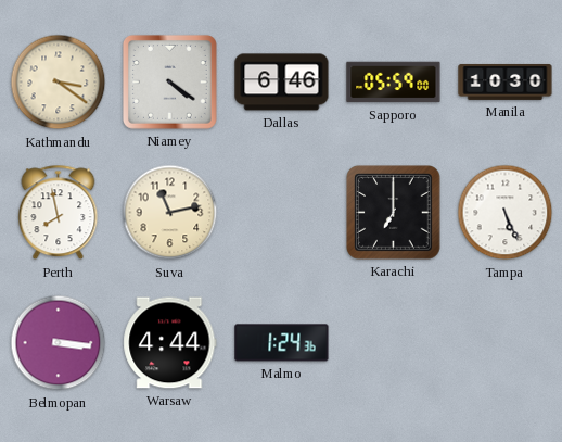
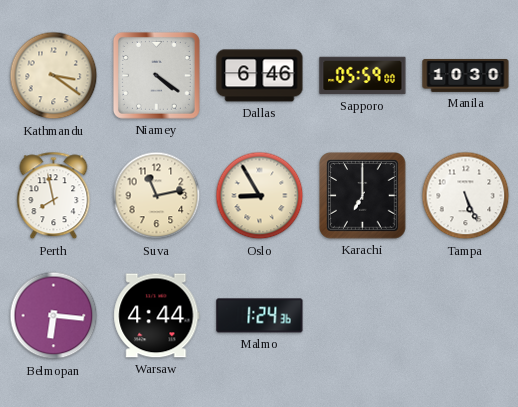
Oslo: none -> 8:55
Belmopan: 3:16 -> 6:16
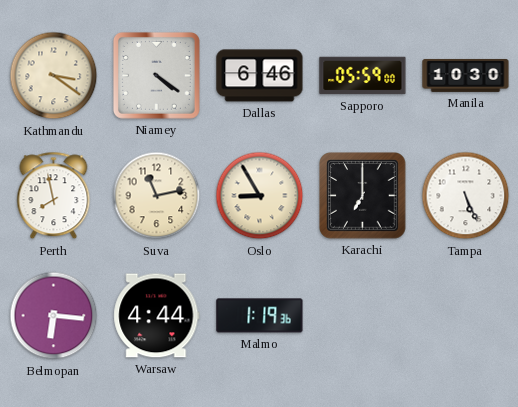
Malmo: 1:24 -> 1:19
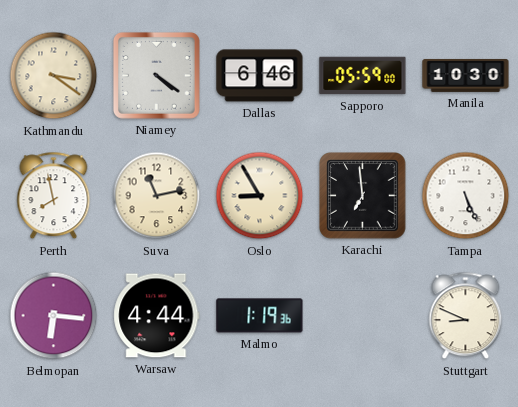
Karachi: 7:00 -> 6:59
Stuttgart: none -> 8:49
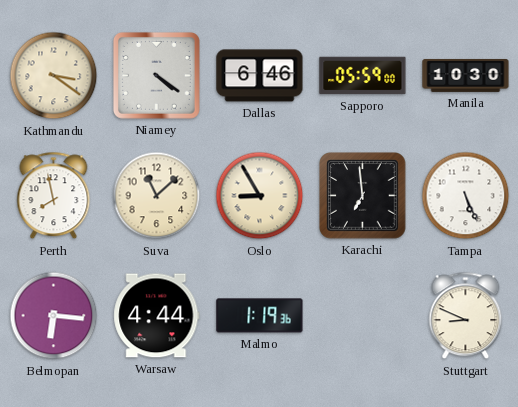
Suva: 11:13 -> 11:08
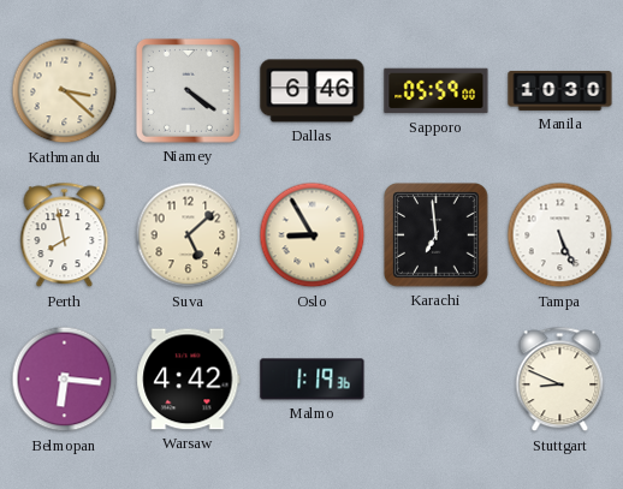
Kathmandu: 3:21 -> 3:22
Suva: 11:08 -> 5:08
Warsaw: 4:44 -> 4:42
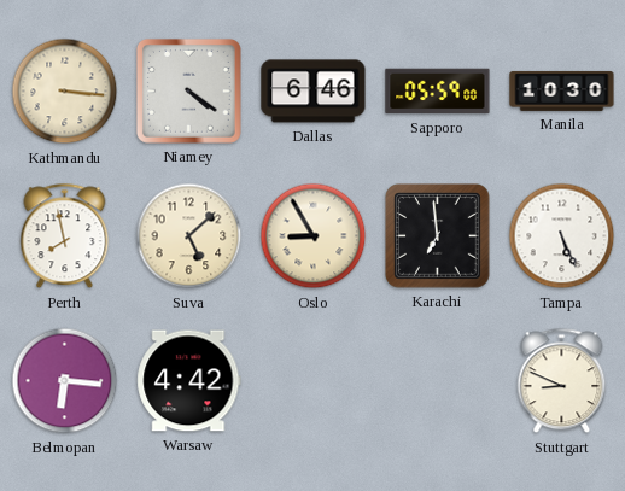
Kathmandu: 3:22 -> 3:16
Malmo: 1:19 -> none
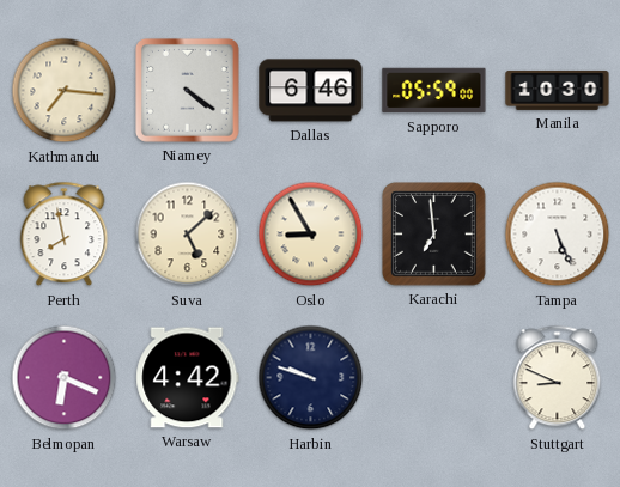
Kathmandu: 3:16 -> 7:16
Belmopan: 6:16 -> 6:19
Harbin: none -> 9:48
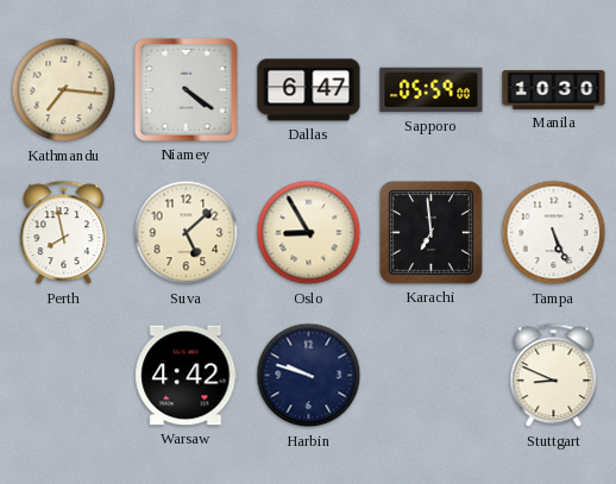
Dallas: 6:46 -> 6:47
Belmopan: 6:19 -> none
